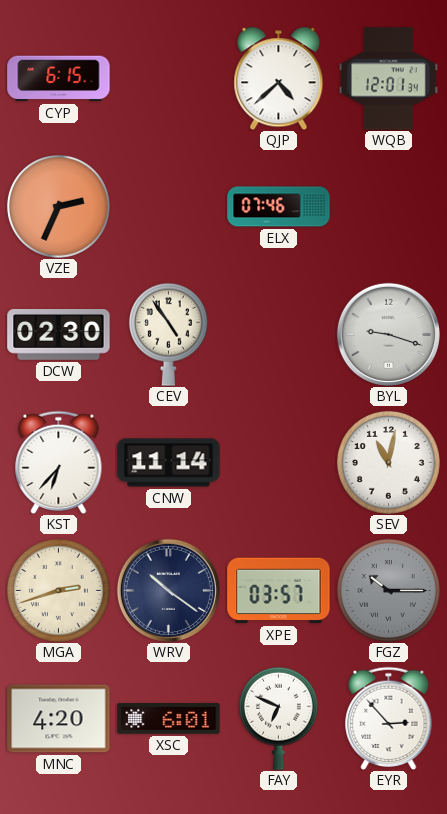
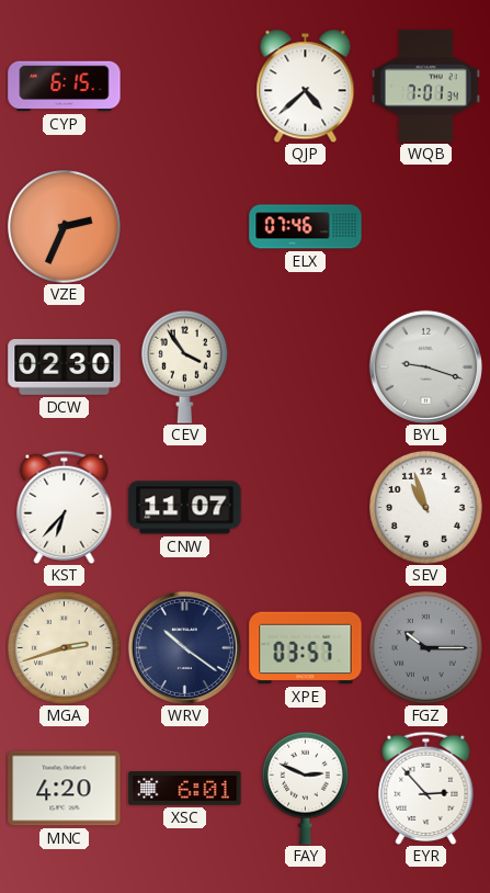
WQB: 12:01 -> 7:01
CEV: 4:54 -> 3:54
CNW: 11:14 -> 11:07
SEV: 11:02 -> 10:57
FAY: 6:49 -> 2:49
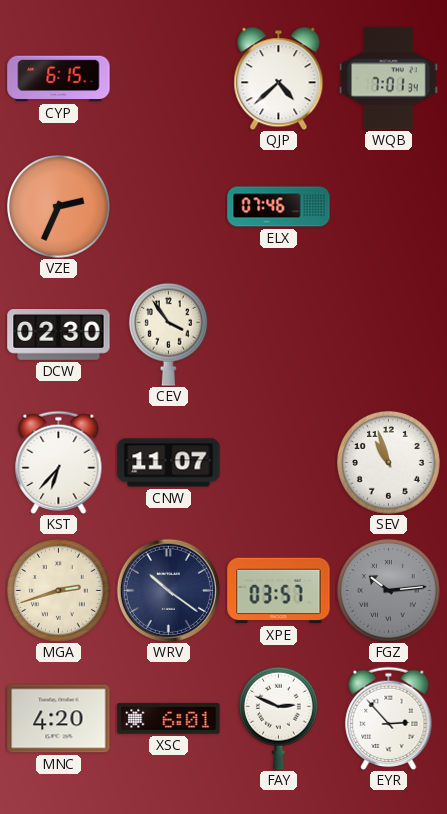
BYL: 9:18 -> none
FGZ: 10:15 -> 10:14
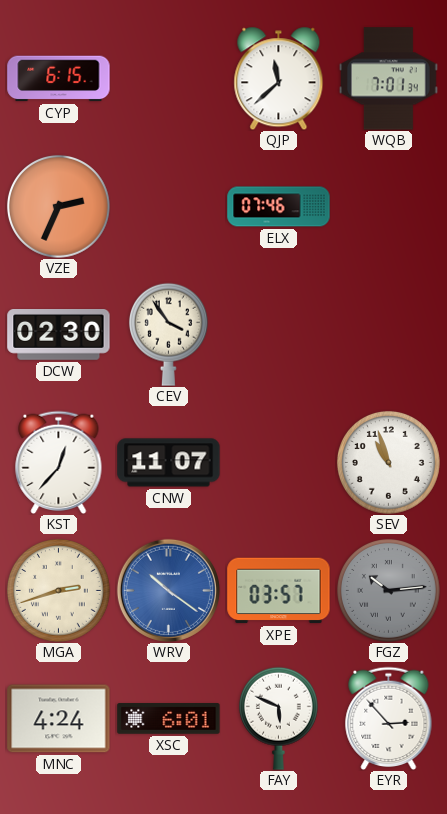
QJP: 4:38 -> 11:38
KST: 6:37 -> 12:37
WRV dial: navy -> blue
MNC: 4:20 -> 4:24
FAY: 2:49 -> 5:49
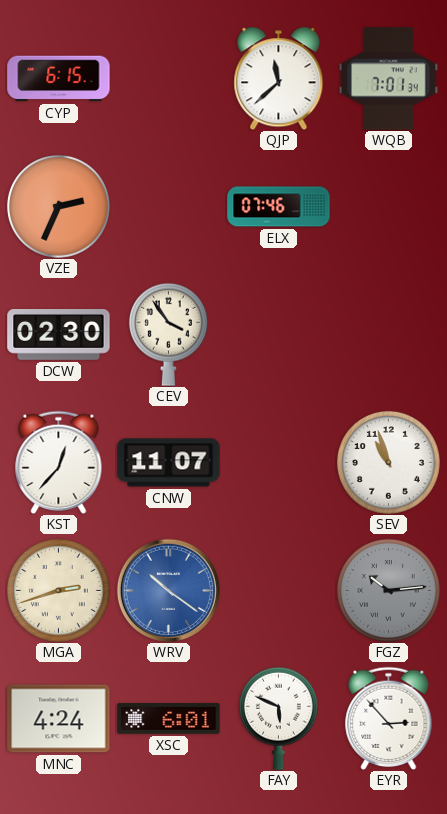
XPE: 03:57 -> none
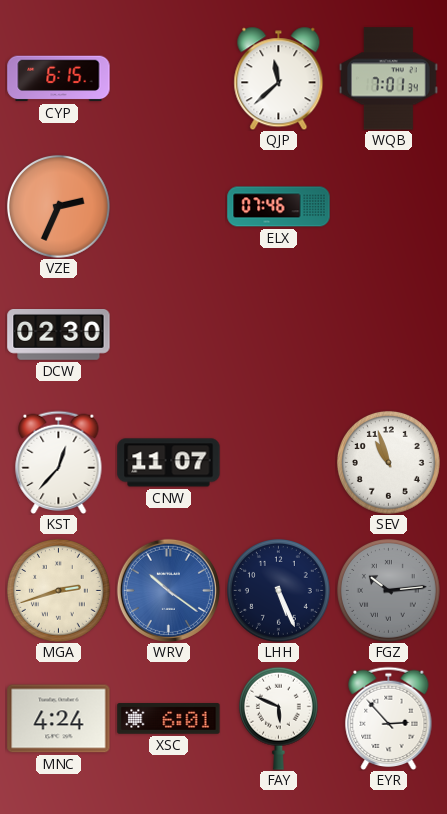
CEV: 3:54 -> none
LHH: none -> 5:26
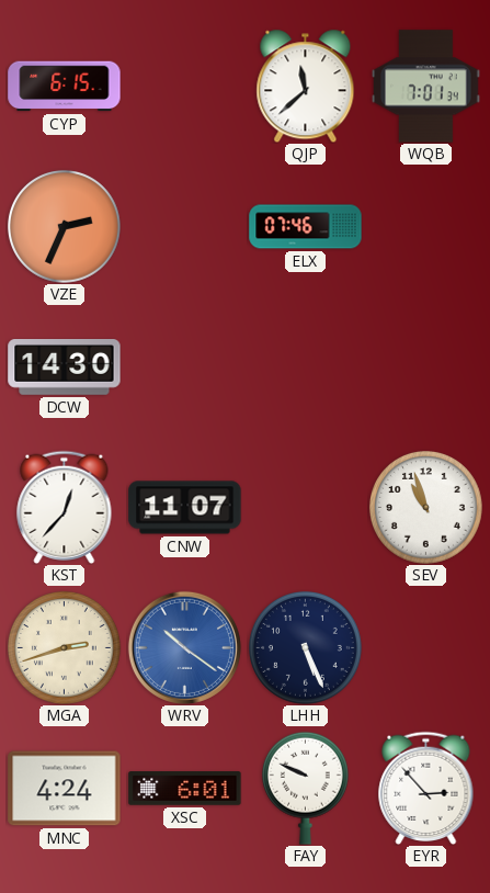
DCW: 02:30 -> 14:30
FGZ: 10:14 -> none
FAY: 5:49 -> 9:49
